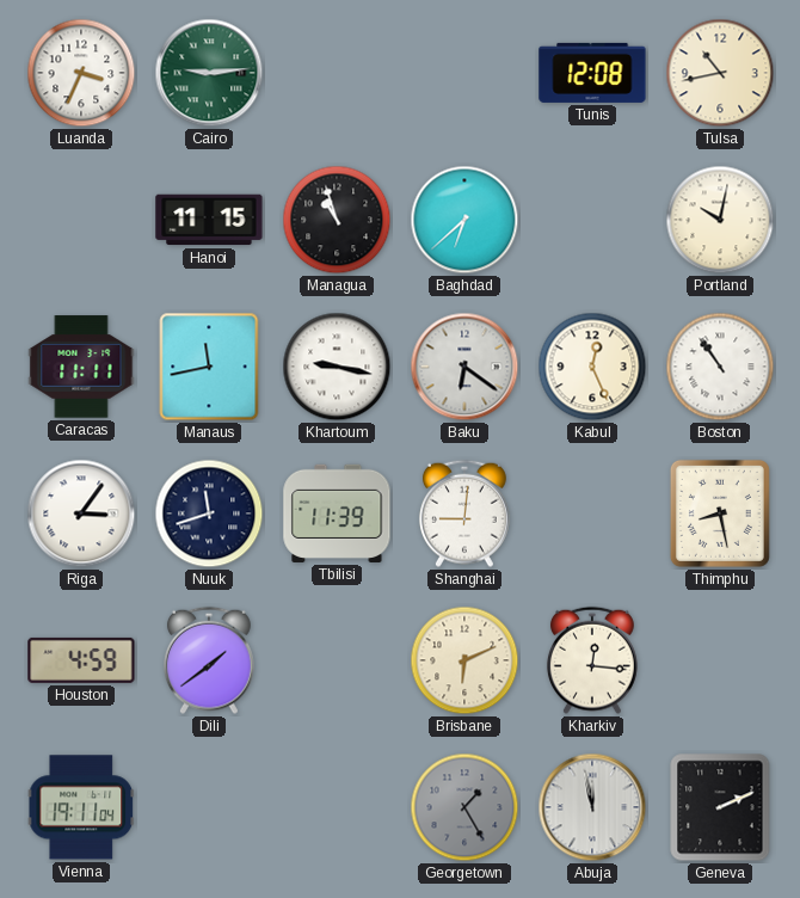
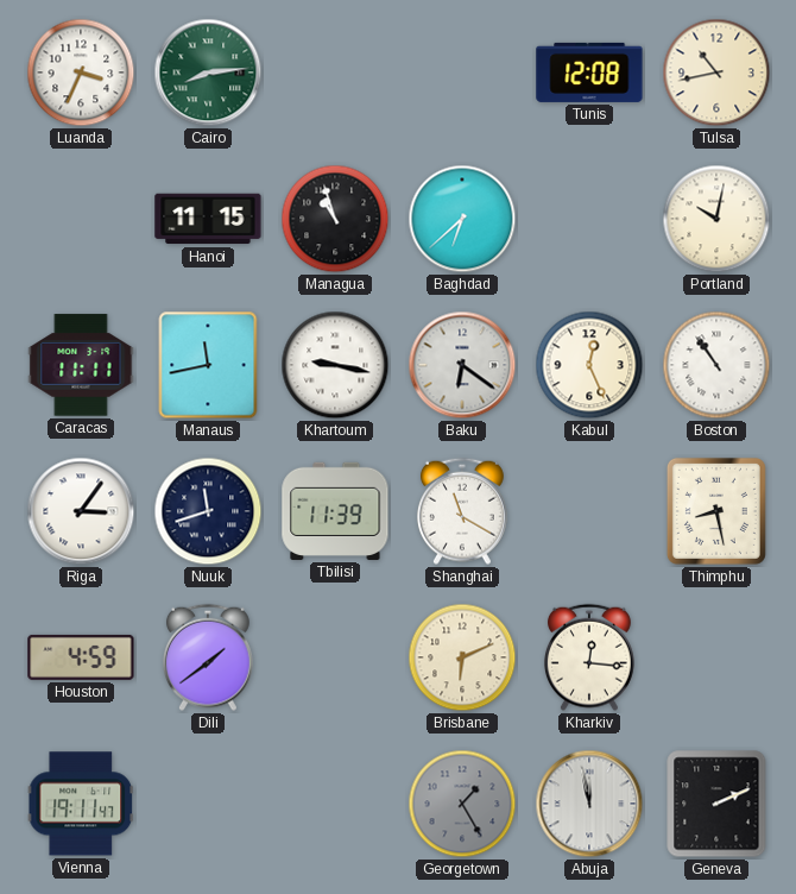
Cairo: 9:14 -> 8:14
Shanghai: 9:01 -> 11:20
Vienna: 19:11:04 -> 19:11:47
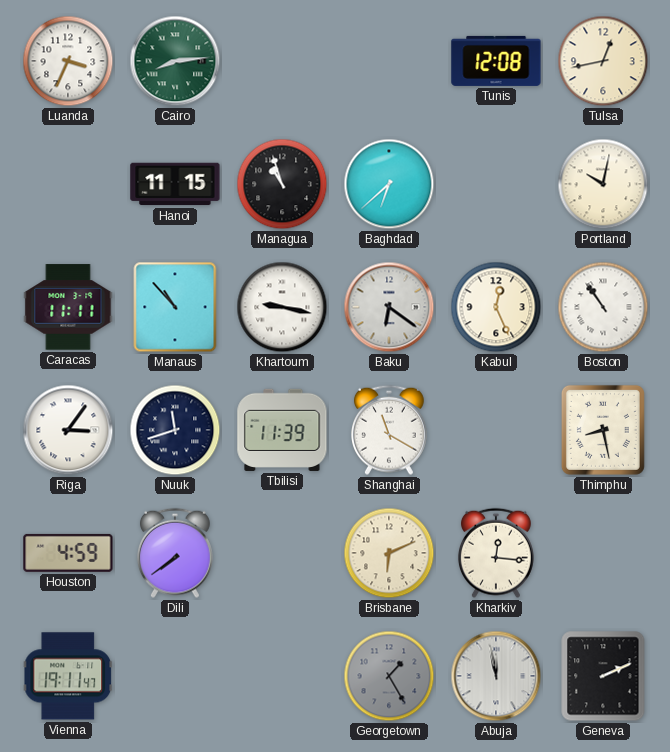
Tulsa: 10:43 -> 12:43
Manaus: 11:43 -> 10:53
Dili: 1:39 -> 7:39
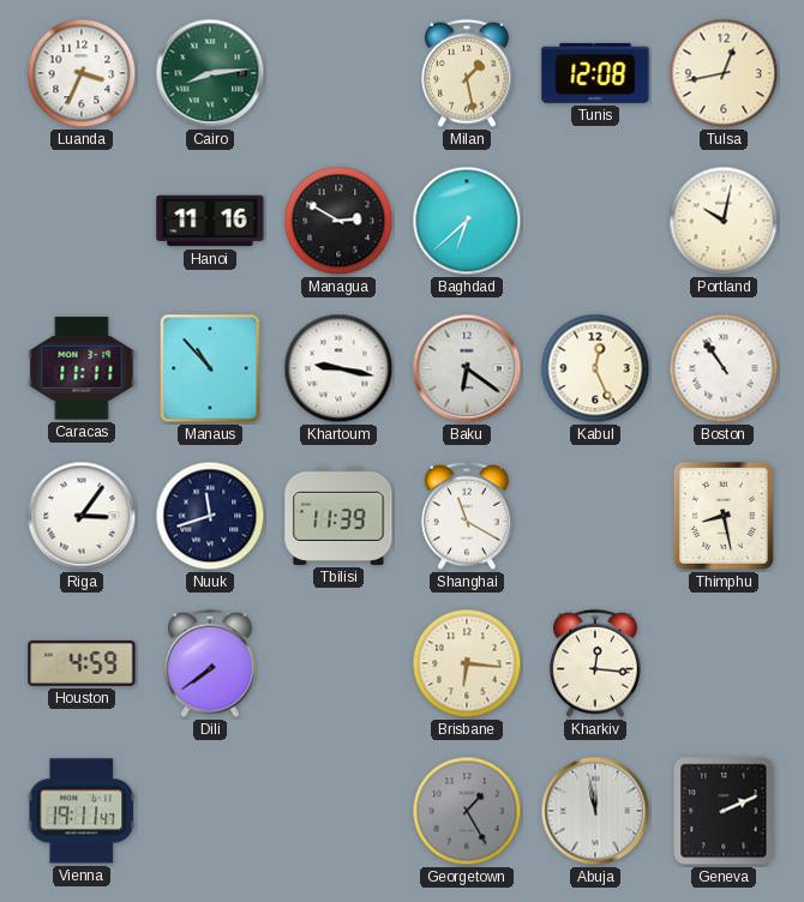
Milan: none -> 1:28
Hanoi: 11:15 -> 11:16
Managua: 10:57 -> 2:50
Brisbane: 6:11 -> 6:16
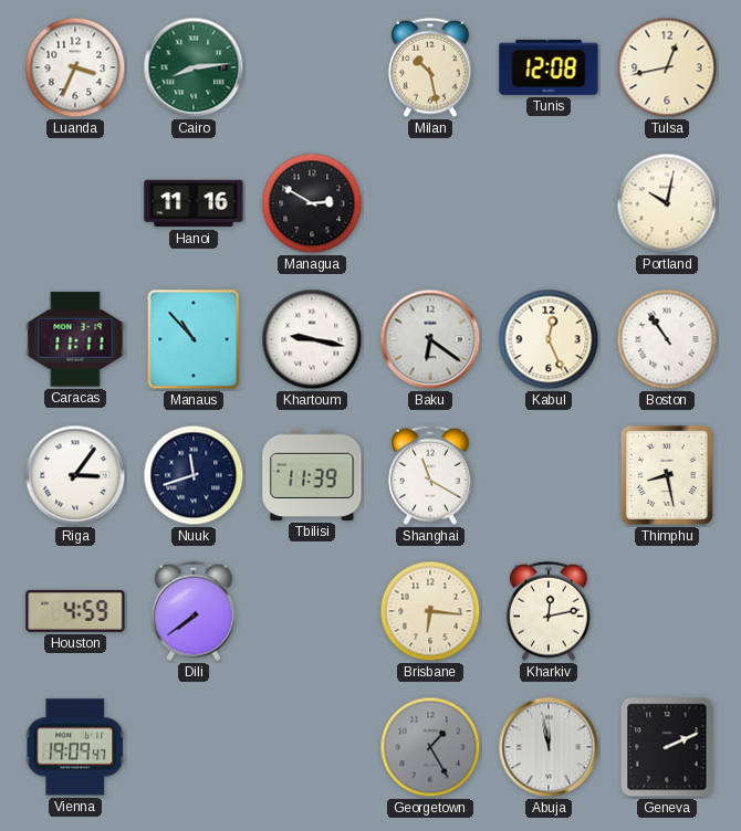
Milan: 1:28 -> 10:28
Baghdad: 6:38 -> none
Kharkiv: 12:16 -> 12:13
Vienna: 19:11 -> 19:09
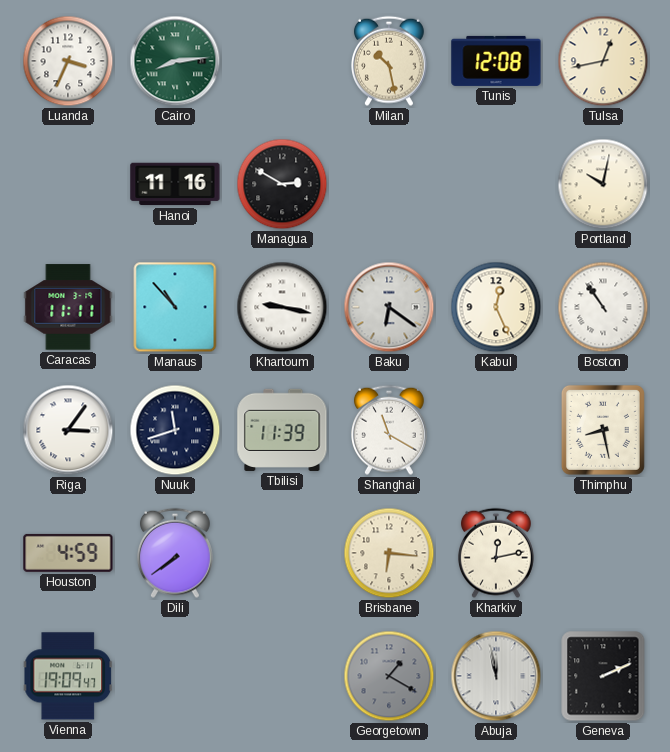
Georgetown: 1:25 -> 1:20
